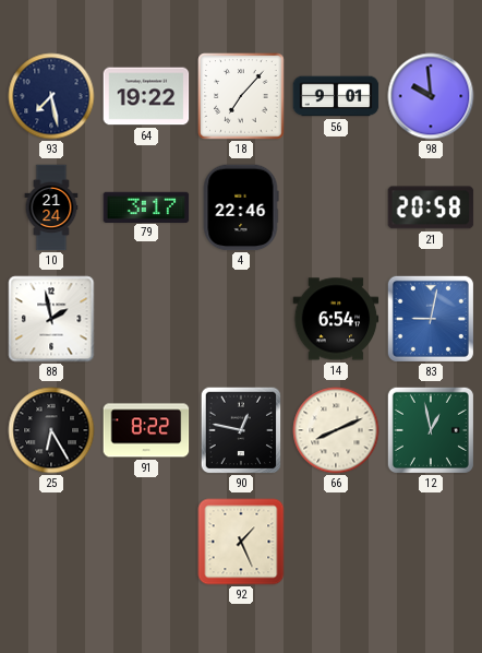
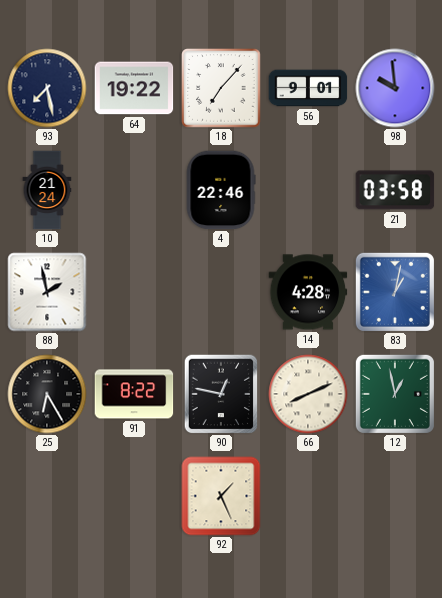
79: 3:17 -> none
21: 20:58 -> 03:58
14: 6:54 -> 4:28
83: 9:02 -> 1:02
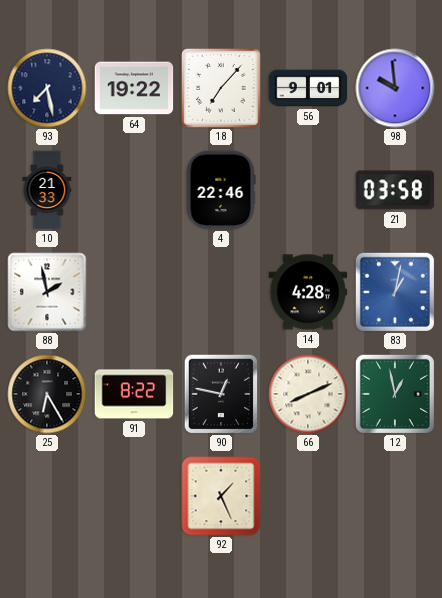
10: 21:24 -> 21:33
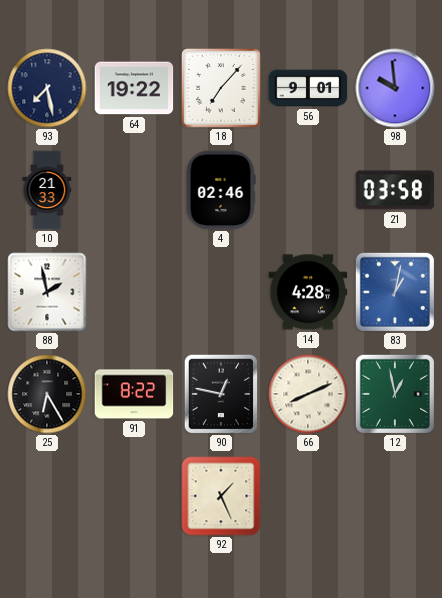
4: 22:46 -> 02:46
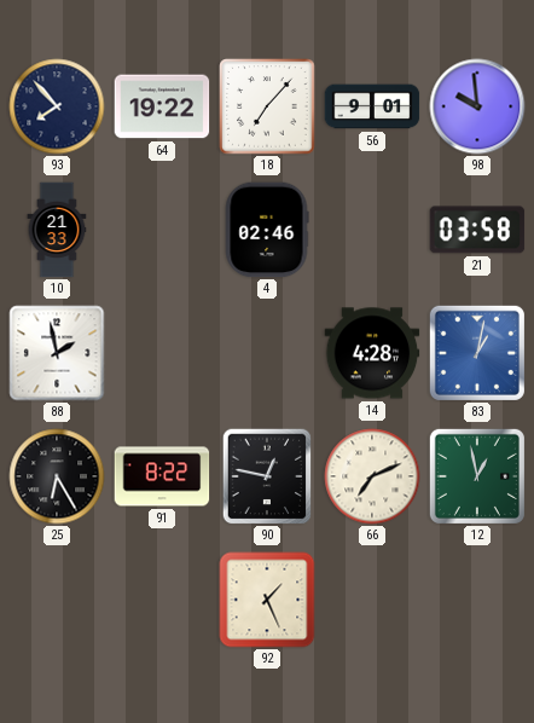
93: 7:28 -> 7:53
66: 8:11 -> 7:11
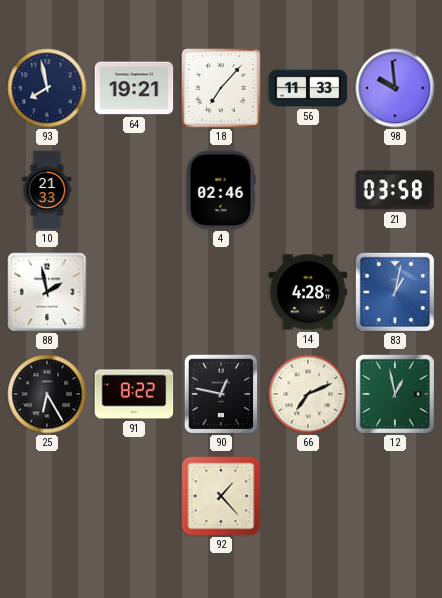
93: 7:53 -> 7:58
64: 19:22 -> 19:21
56: 9:01 -> 11:33
92: 1:26 -> 1:23
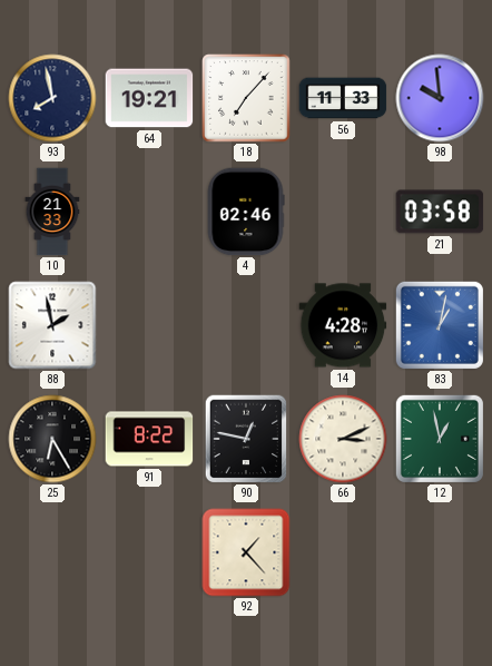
66: 7:11 -> 3:11
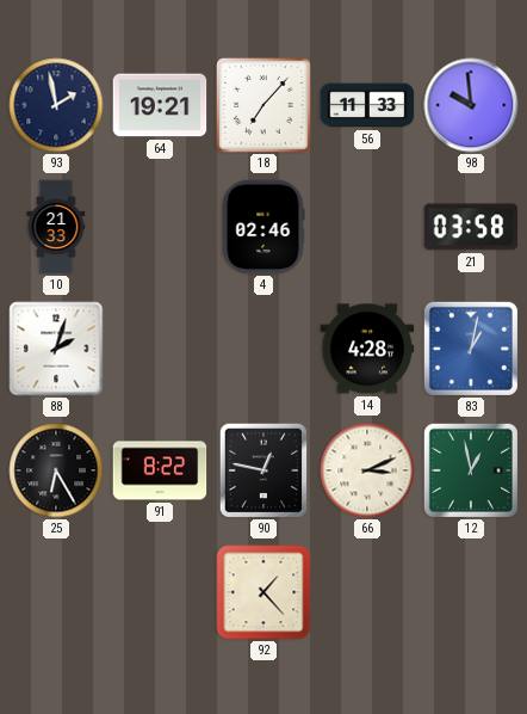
93: 7:58 -> 1:58
88: 1:58 -> 2:03
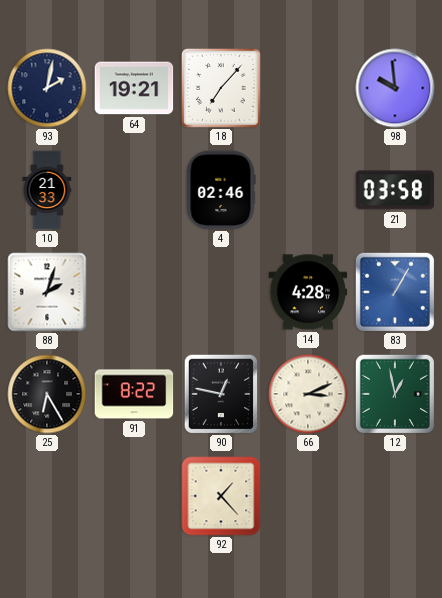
93: 1:58 -> 2:02
56: 11:33 -> none
83: 1:02 -> 1:05
